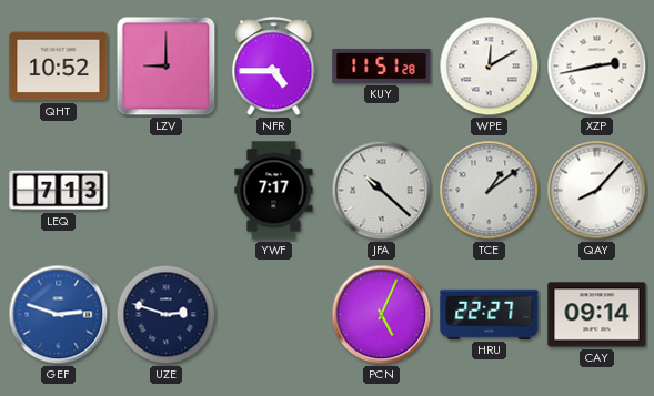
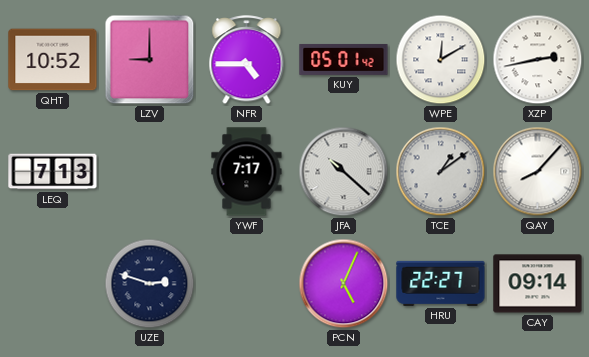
KUY: 11:51 -> 05:01
GEF: 2:48 -> none
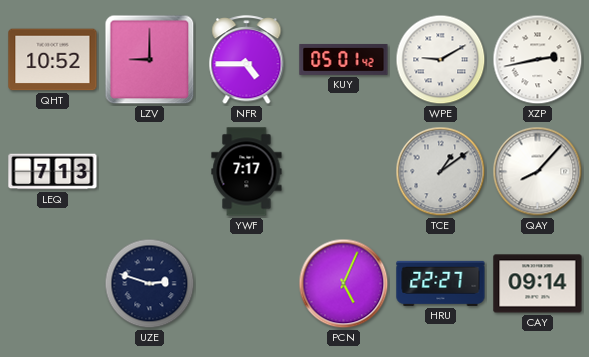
WPE: 12:10 -> 9:10
JFA: 10:22 -> none
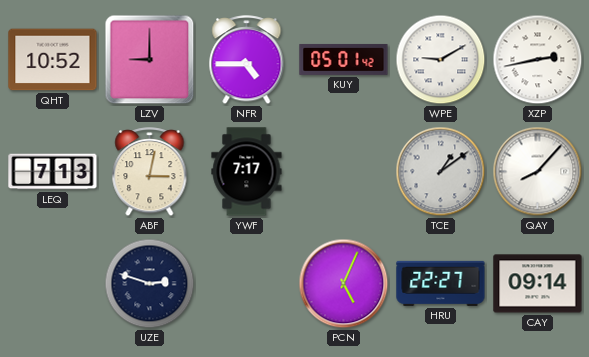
ABF: none -> 3:02
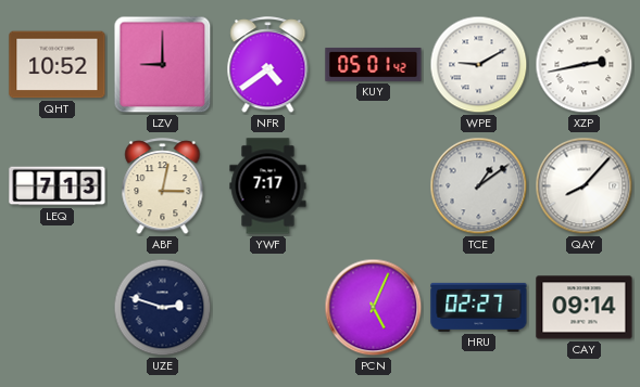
NFR: 4:45 -> 4:39
HRU: 22:27 -> 02:27
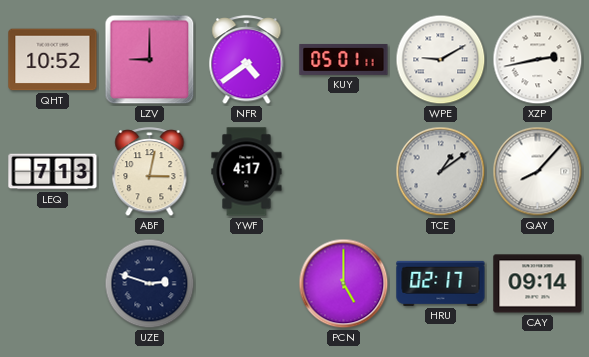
KUY: 05:01:42 -> 05:01:11
YWF: 7:17 -> 4:17
PCN: 5:04 -> 5:00
HRU: 02:27 -> 02:17
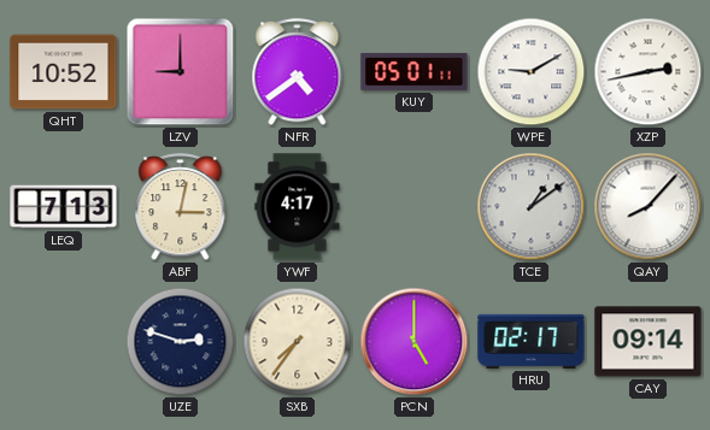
SXB: none -> 7:36
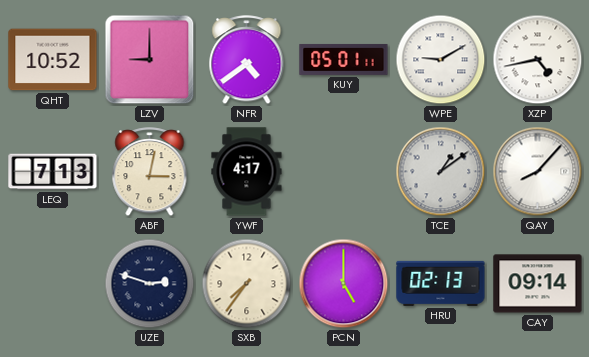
XZP: 2:43 -> 4:43
HRU: 02:17 -> 02:13
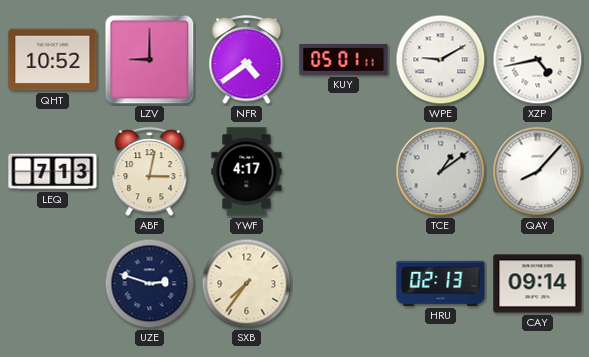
PCN: 5:00 -> none
